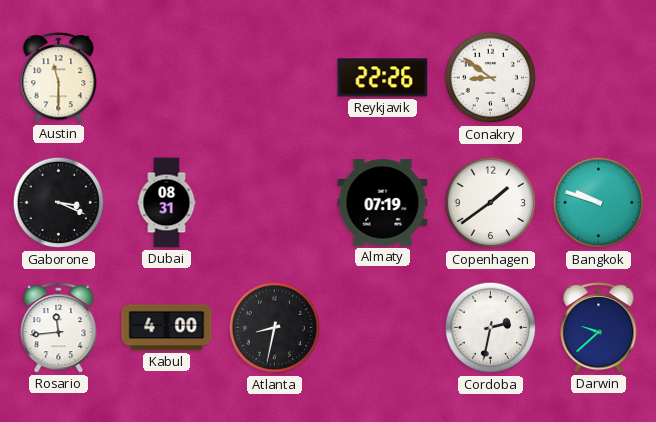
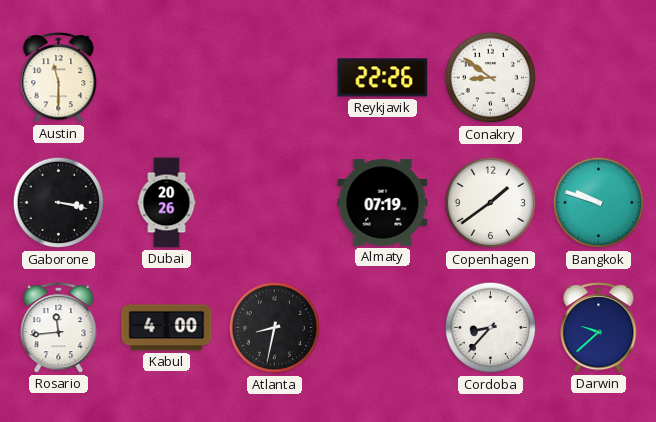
Gaborone: 3:19 -> 3:17
Dubai: 08:31 -> 20:26
Cordoba: 2:32 -> 8:37
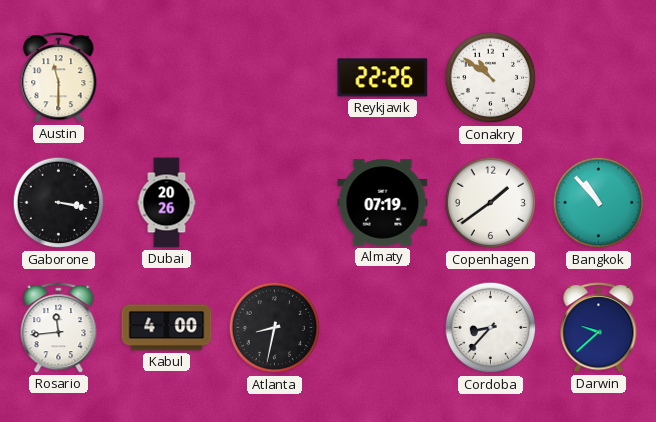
Conakry: 8:51 -> 10:51
Bangkok: 9:48 -> 10:53
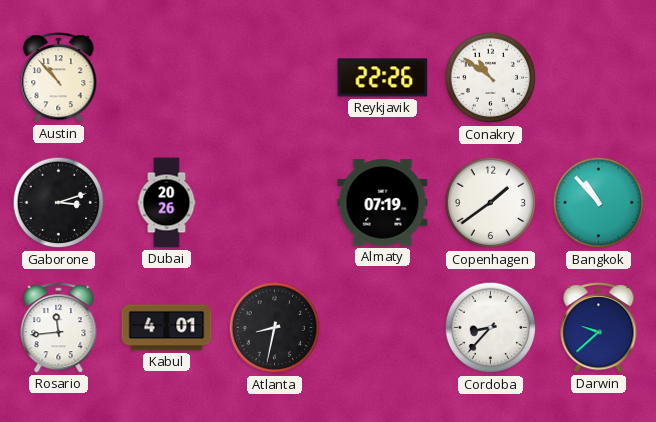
Austin: 11:30 -> 10:53
Gaborone: 3:17 -> 3:12
Kabul: 4:00 -> 4:01
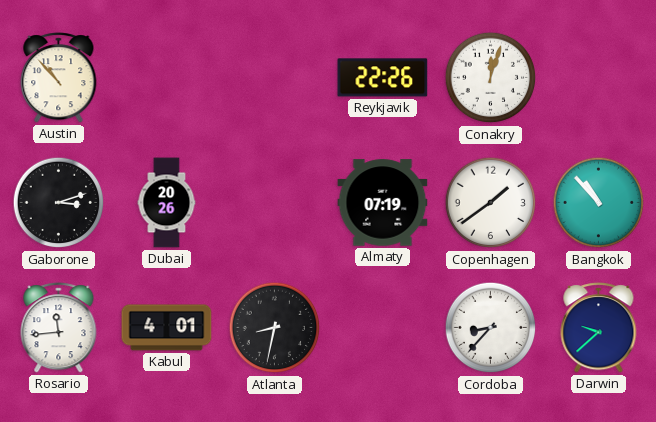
Conakry: 10:51 -> 12:03
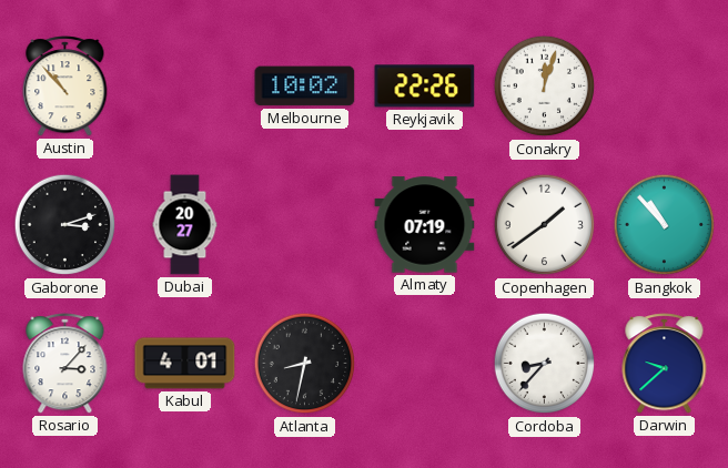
Melbourne: none -> 10:02
Dubai: 20:26 -> 20:27
Rosario: 11:44 -> 3:07
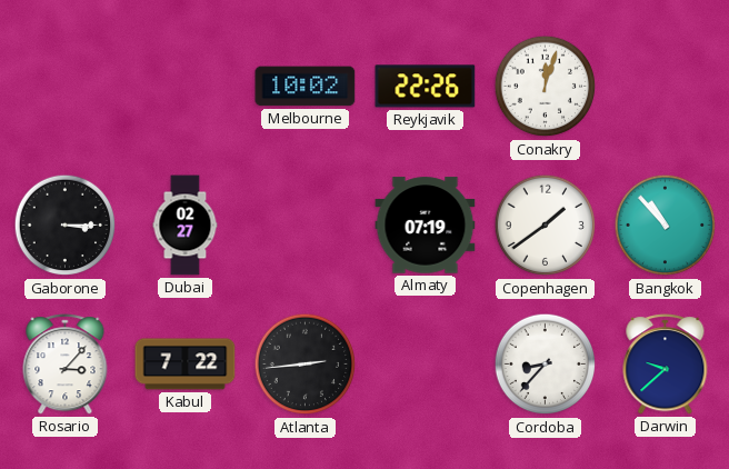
Austin: 10:53 -> none
Gaborone: 3:12 -> 3:15
Dubai: 20:27 -> 02:27
Kabul: 4:01 -> 7:22
Atlanta: 8:32 -> 2:44
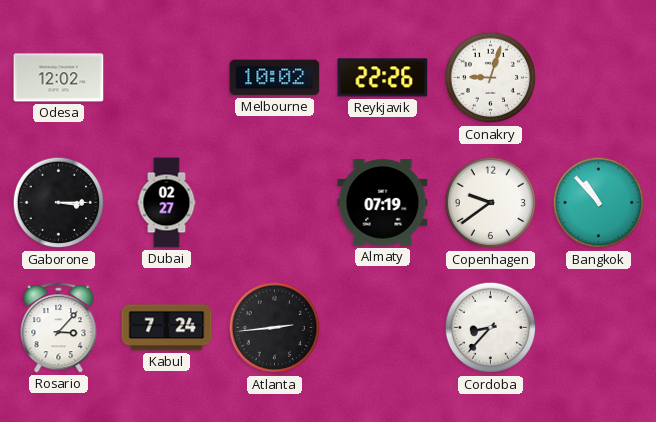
Odesa: none -> 12:02
Conakry: 12:03 -> 9:03
Copenhagen: 1:39 -> 9:39
Kabul: 7:22 -> 7:24
Darwin: 9:38 -> none
